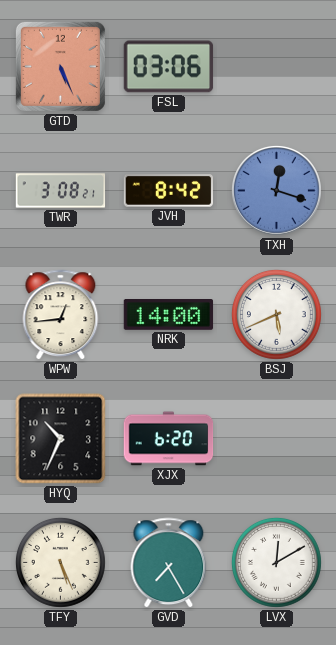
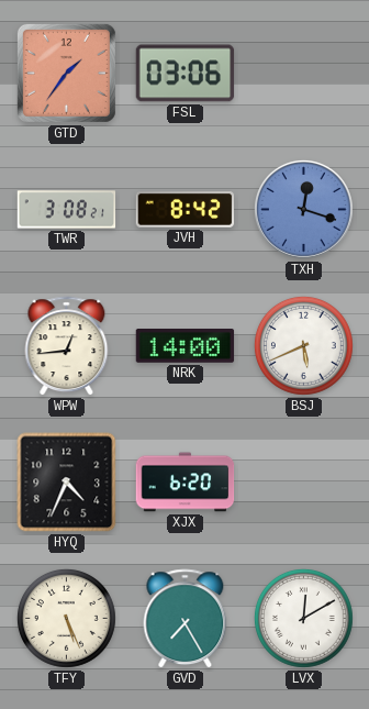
GTD: 5:26 -> 1:36
HYQ: 10:34 -> 4:34
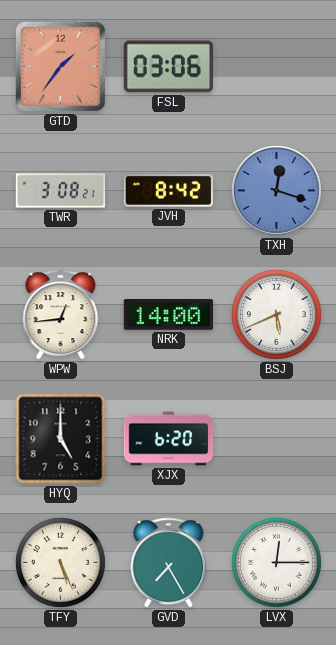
HYQ: 4:34 -> 5:00
LVX: 12:10 -> 12:15
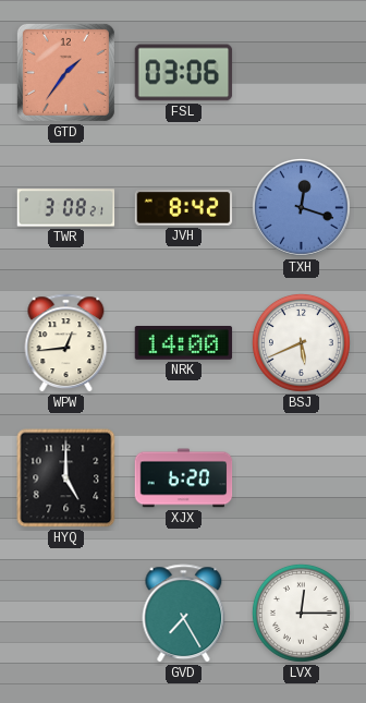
TFY: 5:26 -> none
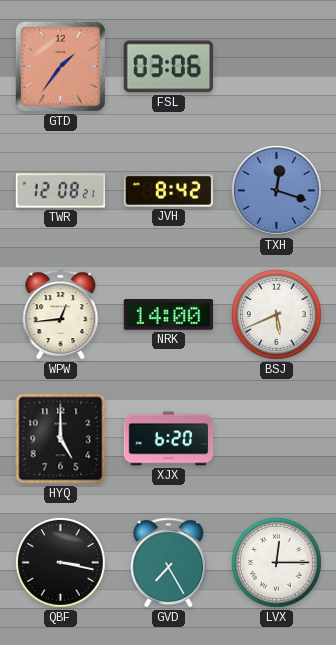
TWR: 3:08 -> 12:08
QBF: none -> 3:17
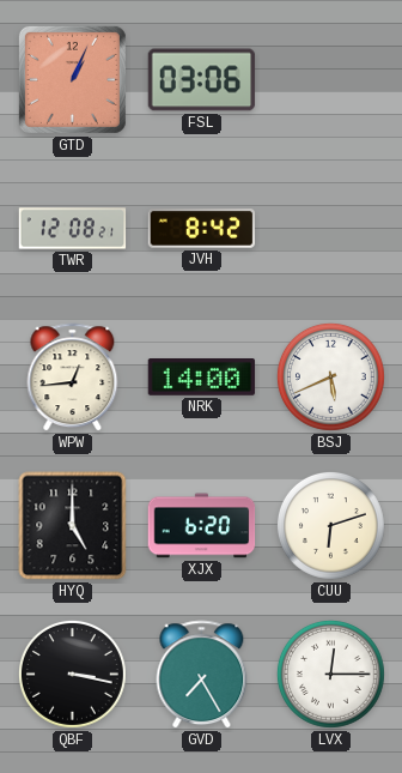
GTD: 1:36 -> 1:04
TXH: 12:18 -> none
CUU: none -> 6:12
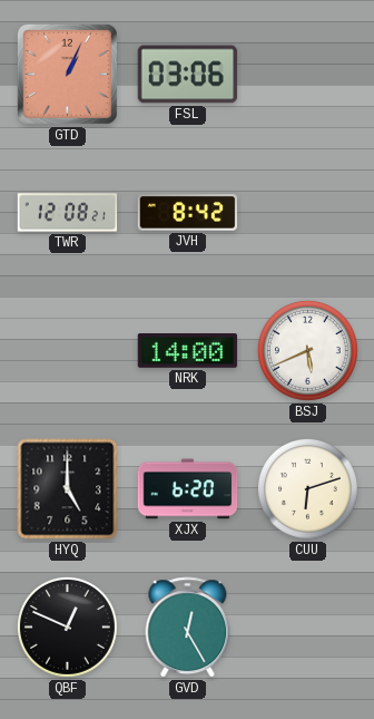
WPW: 12:44 -> none
QBF: 3:17 -> 12:49
GVD: 7:25 -> 12:25
LVX: 12:15 -> none
